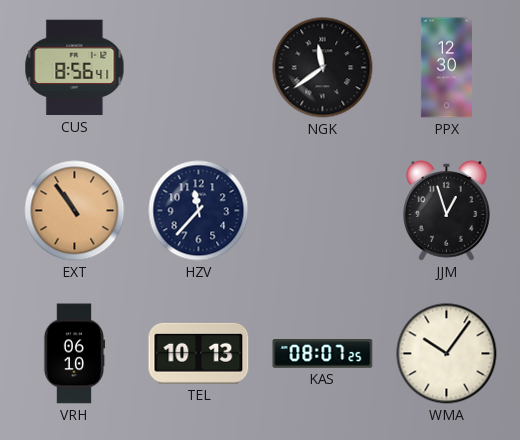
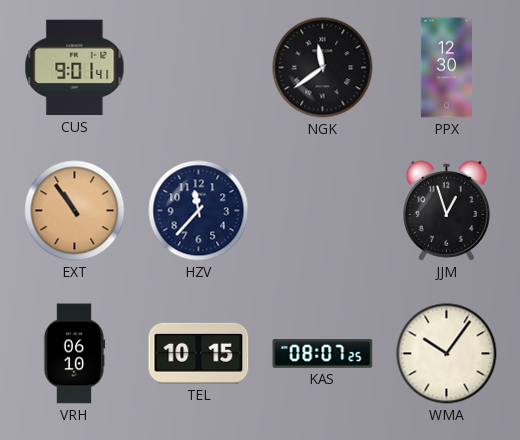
CUS: 8:56 -> 9:01
TEL: 10:13 -> 10:15
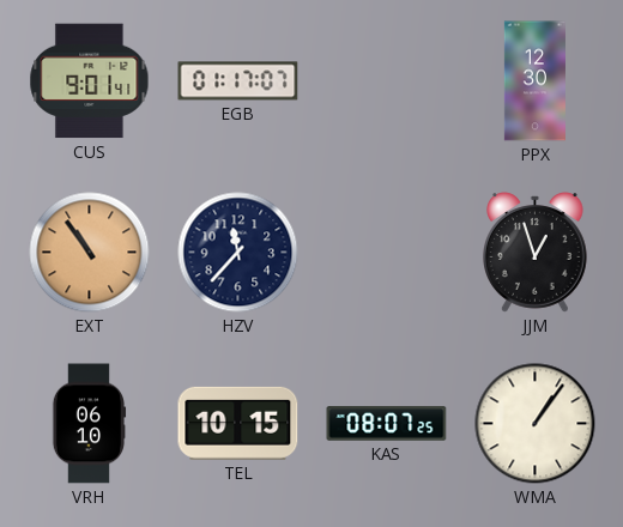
EGB: none -> 01:17
NGK: 11:39 -> none
WMA: 10:06 -> 1:06
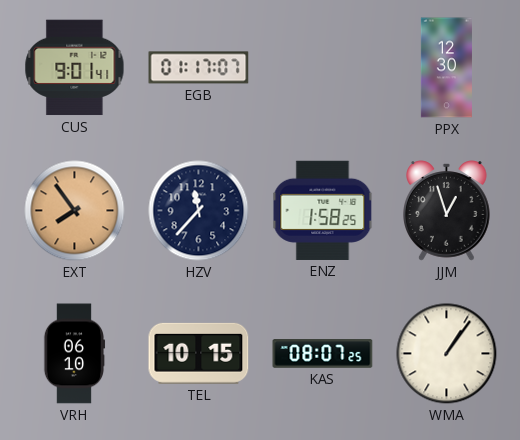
EXT: 10:54 -> 7:54
ENZ: none -> 1:58
